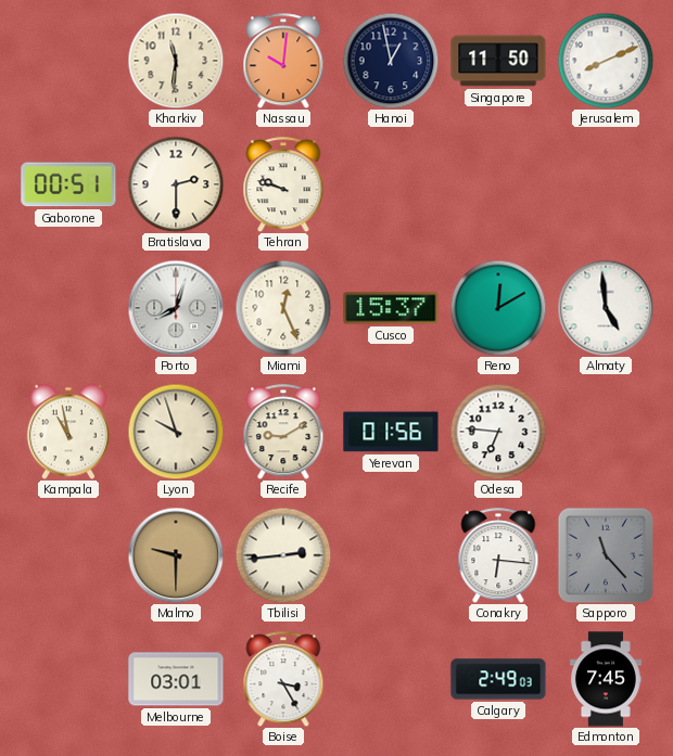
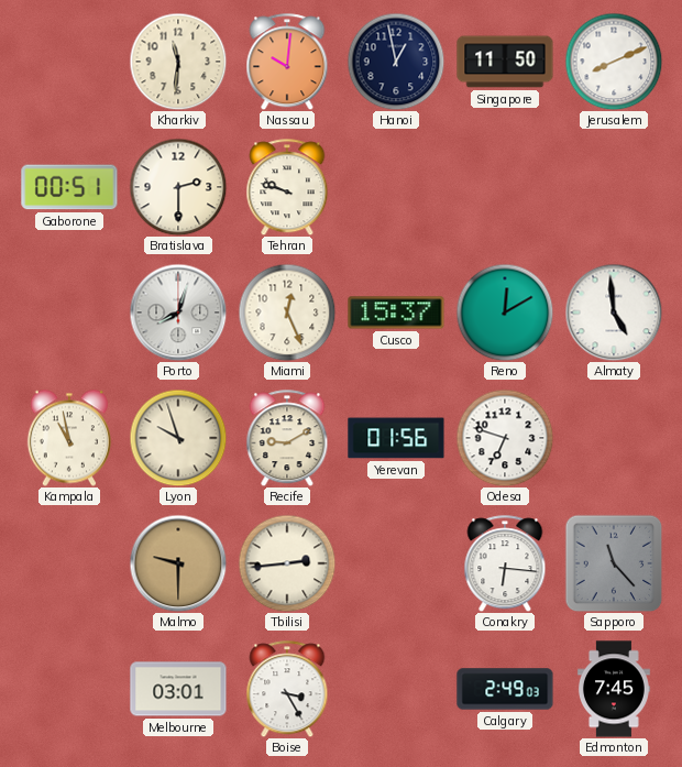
Odesa: 6:46 -> 6:48
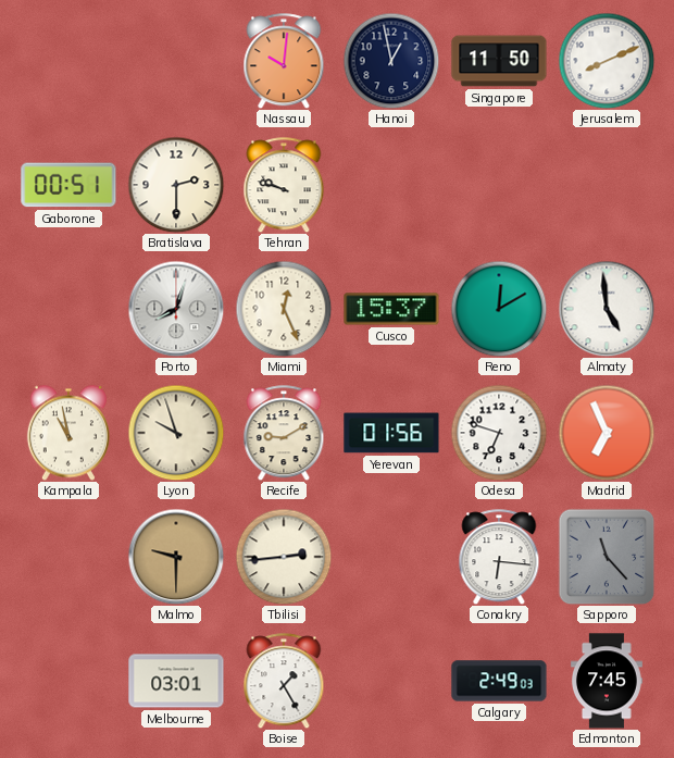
Kharkiv: 11:31 -> none
Madrid: none -> 6:56
Boise: 3:25 -> 1:25
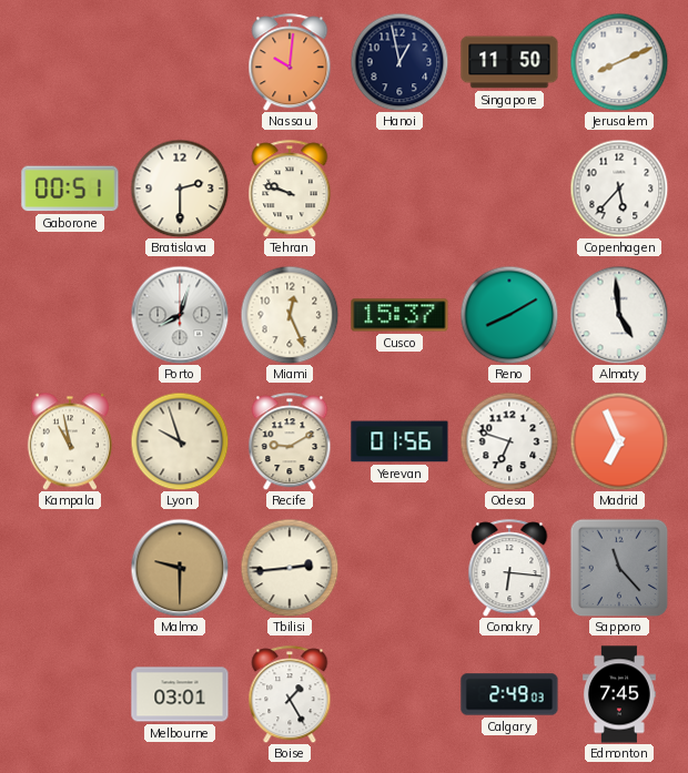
Copenhagen: none -> 5:37
Reno: 12:10 -> 8:10
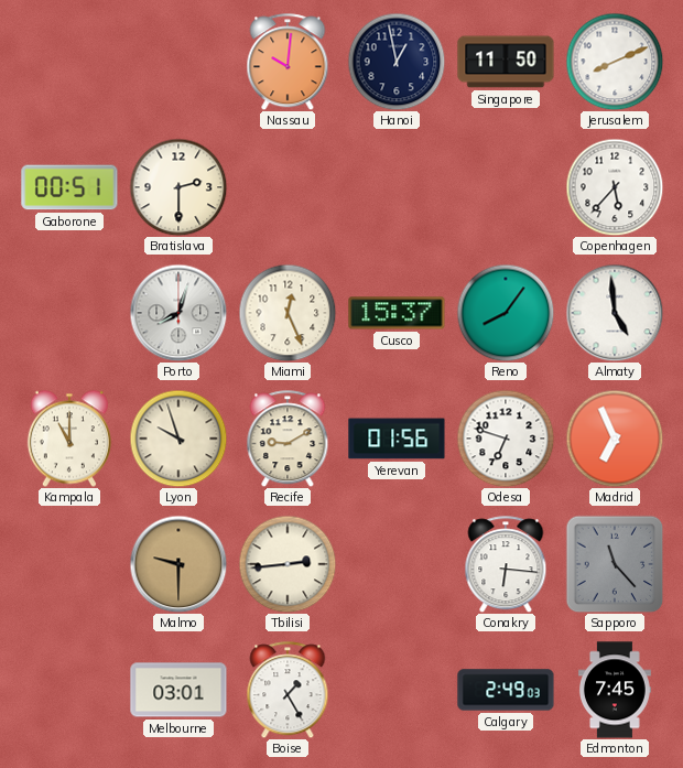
Tehran: 9:48 -> none
Reno: 8:10 -> 8:06
Kampala: 10:58 -> 11:00
